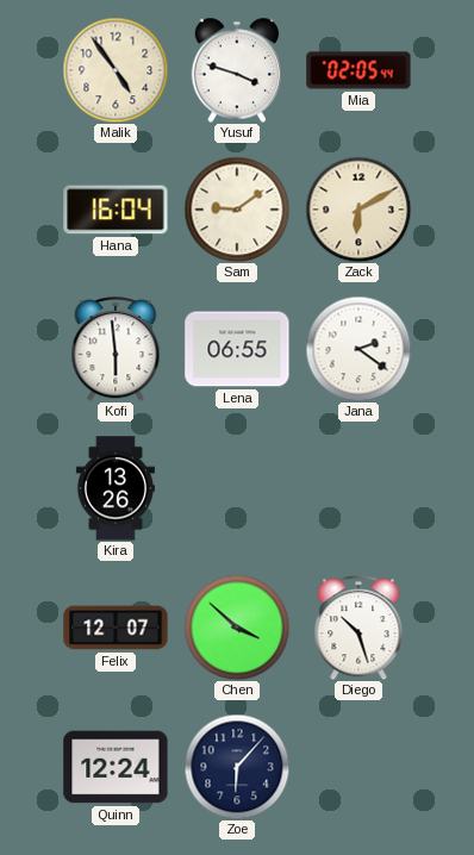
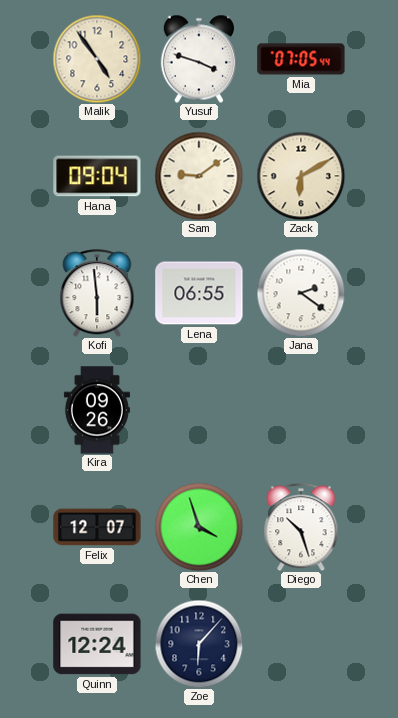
Mia: 02:05 -> 07:05
Hana: 16:04 -> 09:04
Kira: 13:26 -> 09:26
Chen: 3:52 -> 3:57
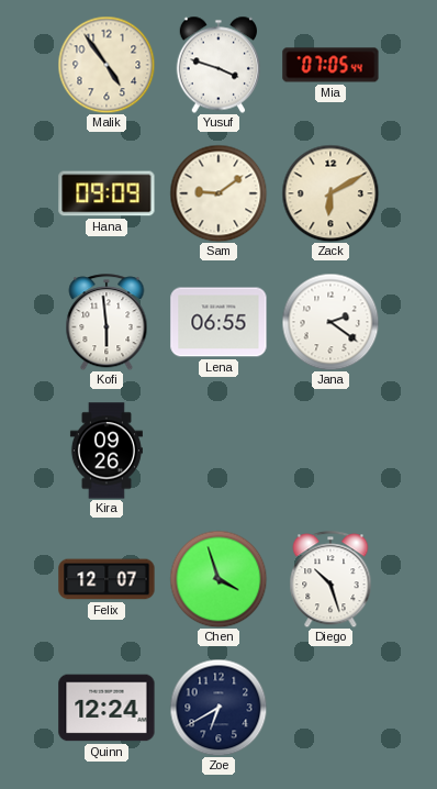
Hana: 09:04 -> 09:09
Zoe: 6:07 -> 6:40
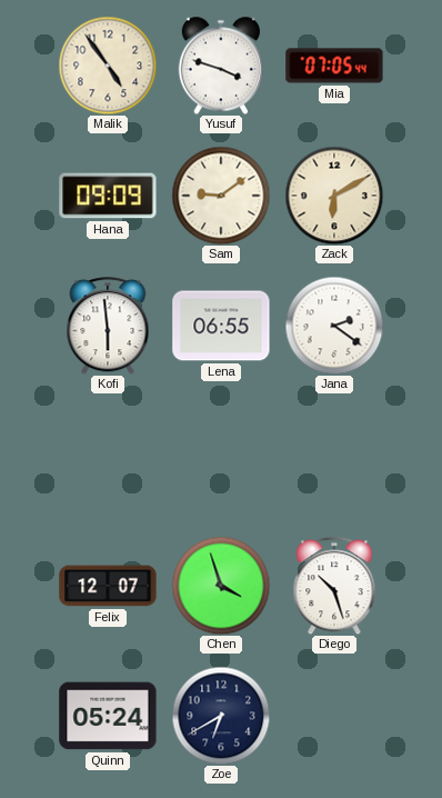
Kira: 09:26 -> none
Quinn: 12:24 -> 05:24
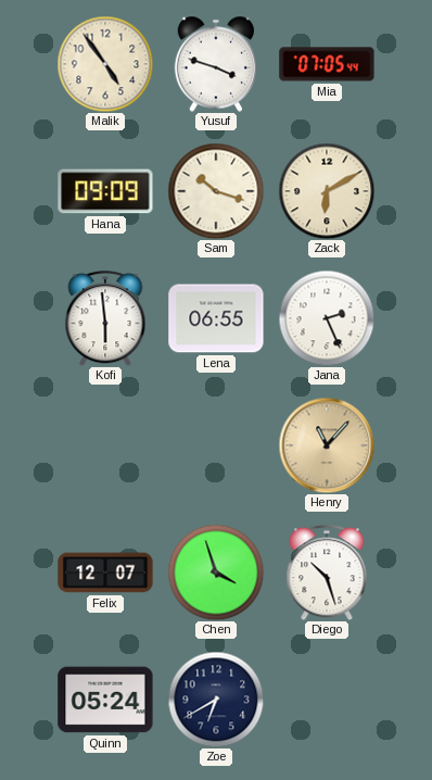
Sam: 9:09 -> 10:18
Jana: 2:21 -> 2:26
Henry: none -> 11:07
